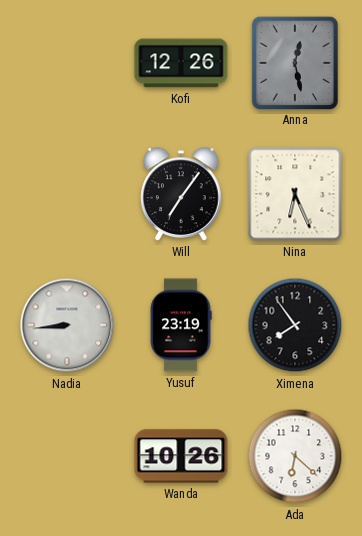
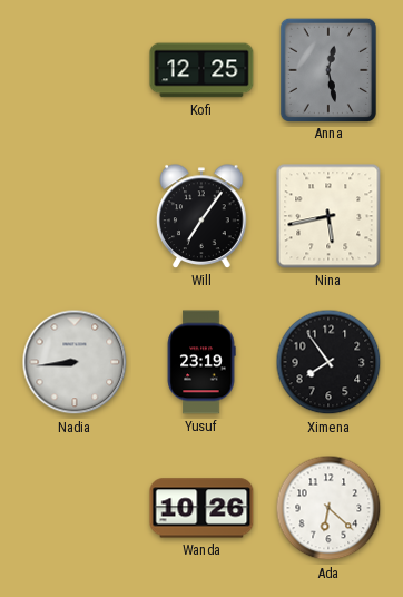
Kofi: 12:26 -> 12:25
Nina: 6:26 -> 5:43
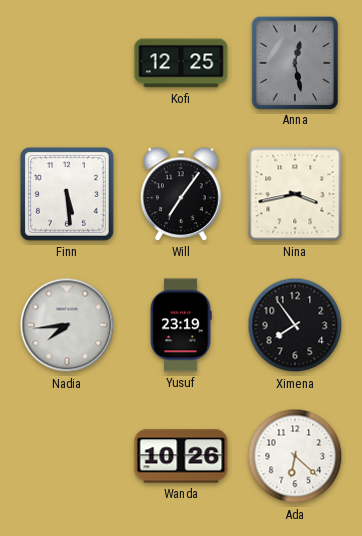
Finn: none -> 5:29
Nina: 5:43 -> 3:43
Nadia: 8:44 -> 7:44
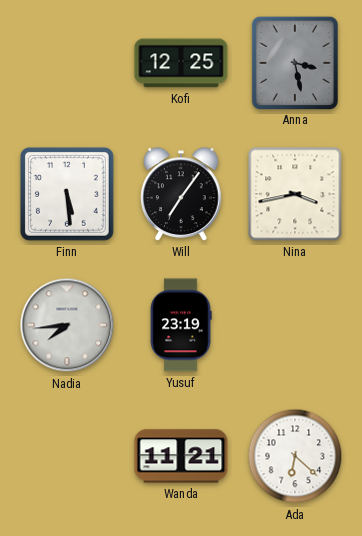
Anna: 12:28 -> 3:28
Ximena: 7:54 -> none
Wanda: 10:26 -> 11:21
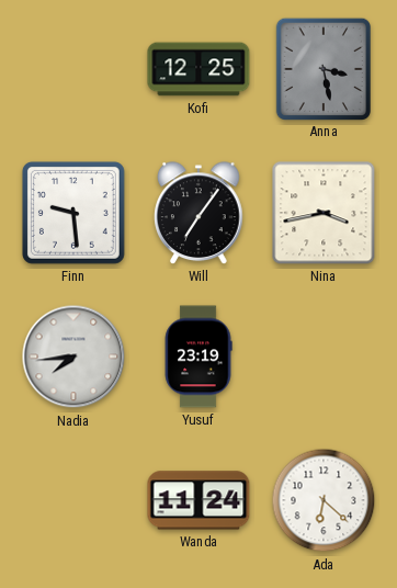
Finn: 5:29 -> 9:29
Wanda: 11:21 -> 11:24
